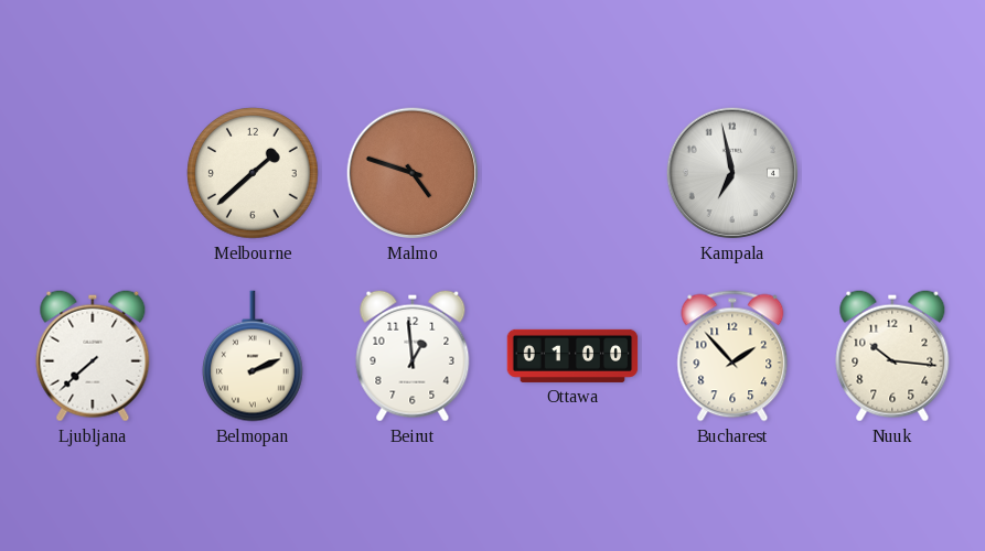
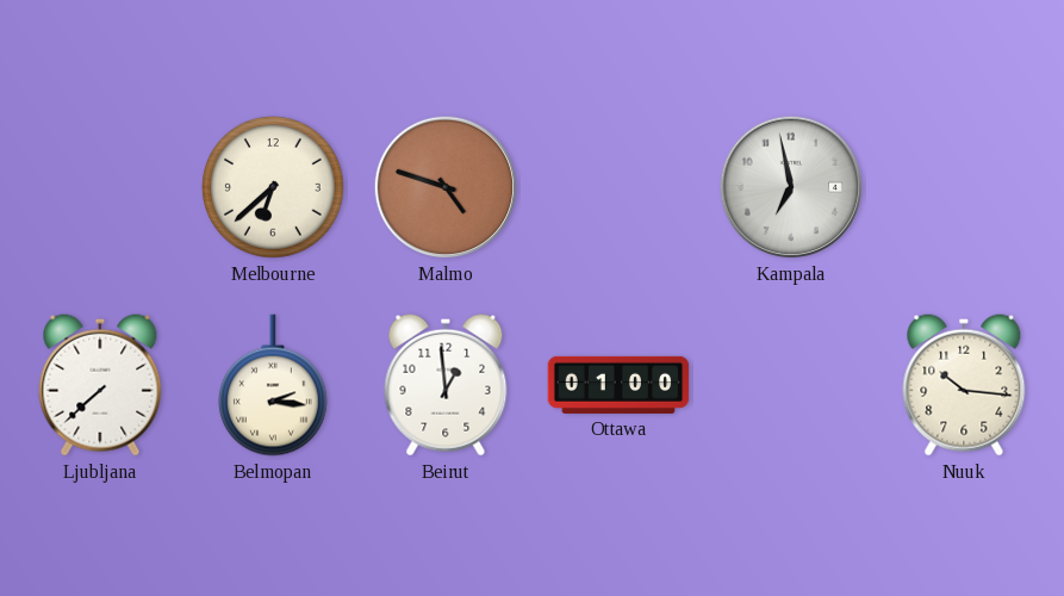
Melbourne: 1:38 -> 6:38
Belmopan: 2:11 -> 2:16
Bucharest: 1:53 -> none
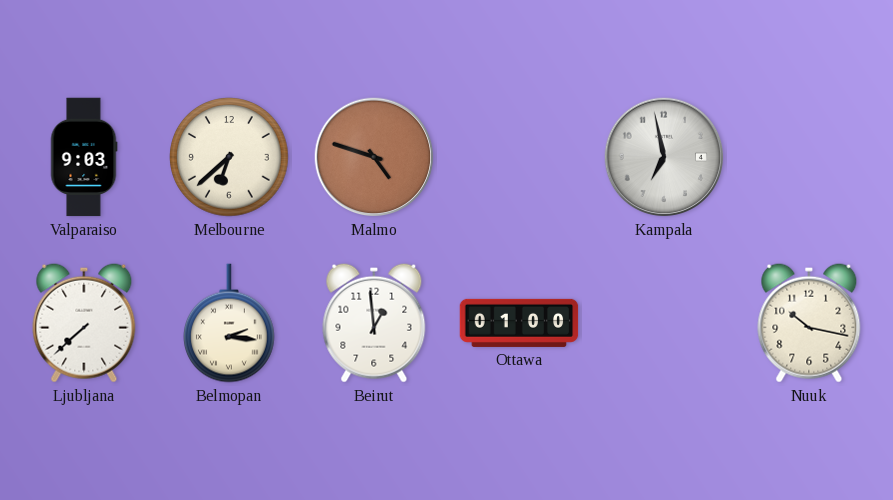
Valparaiso: none -> 9:03
Nuuk: 10:16 -> 10:17
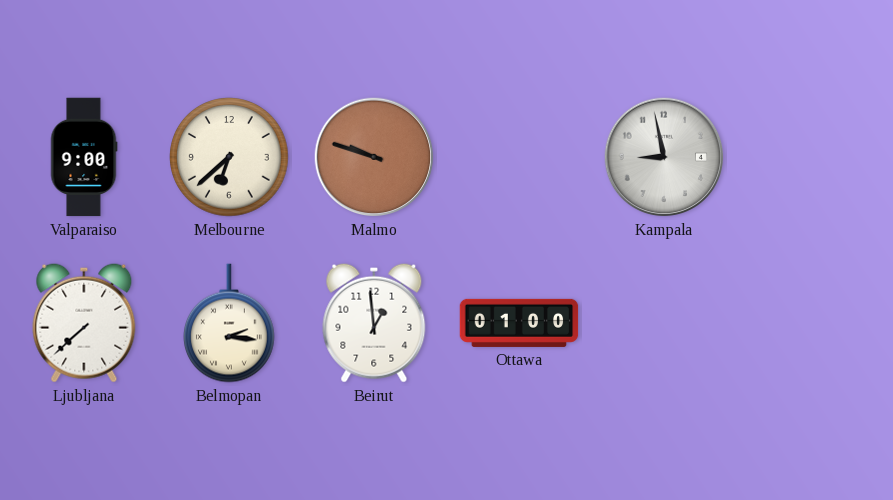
Valparaiso: 9:03 -> 9:00
Malmo: 4:48 -> 9:48
Kampala: 6:58 -> 8:58
Nuuk: 10:17 -> none
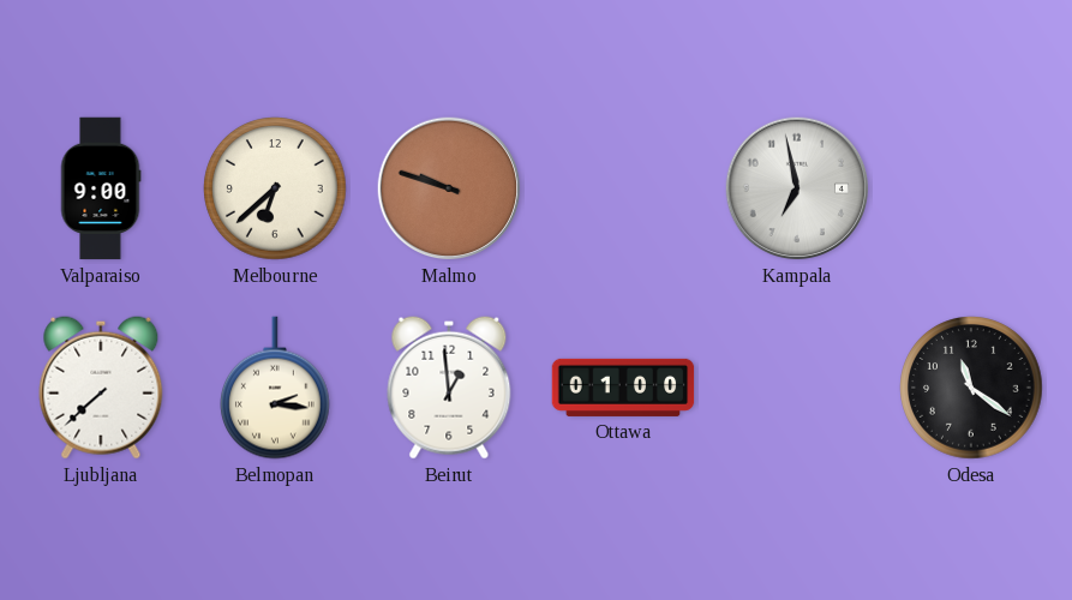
Kampala: 8:58 -> 6:58
Odesa: none -> 11:21
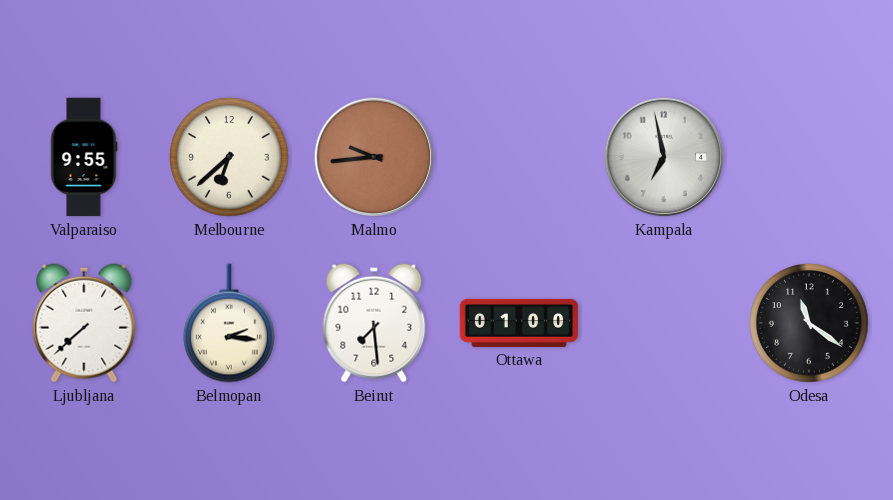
Valparaiso: 9:00 -> 9:55
Malmo: 9:48 -> 9:44
Beirut: 12:59 -> 7:29
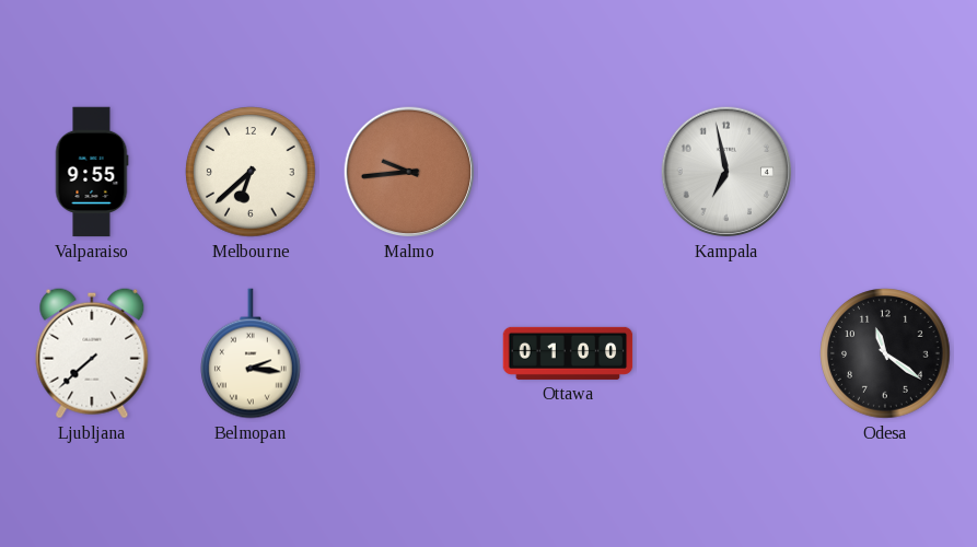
Beirut: 7:29 -> none
